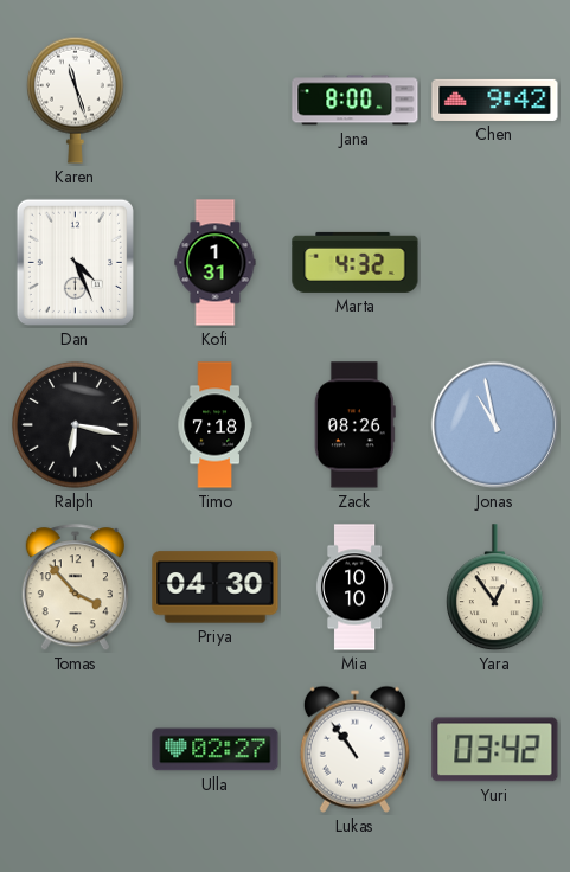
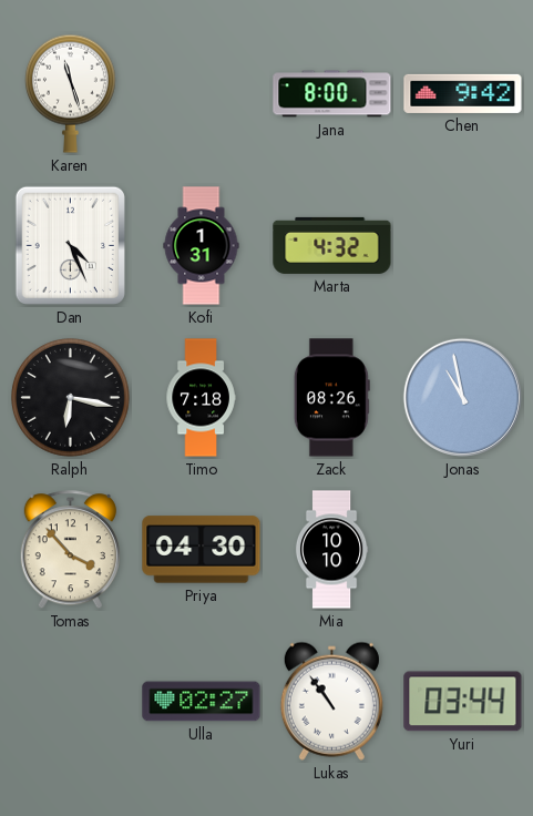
Yara: 12:54 -> none
Yuri: 03:42 -> 03:44
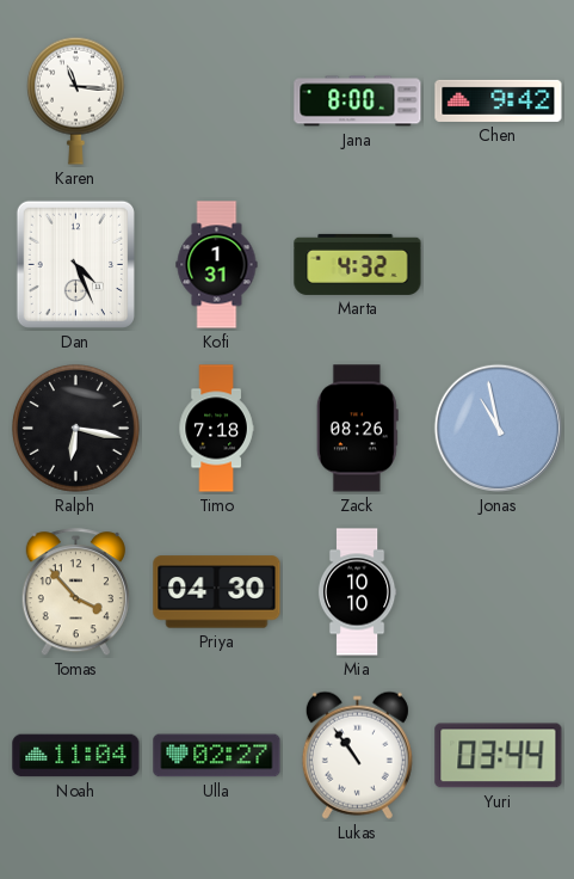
Karen: 11:27 -> 11:16
Noah: none -> 11:04
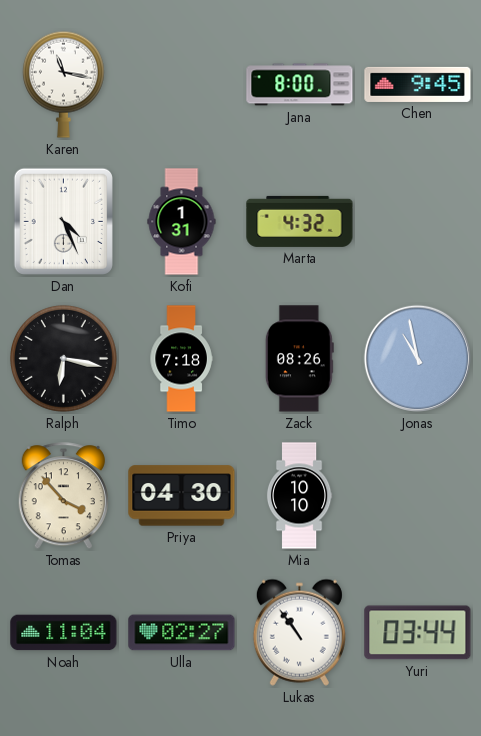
Karen: 11:16 -> 11:17
Chen: 9:42 -> 9:45
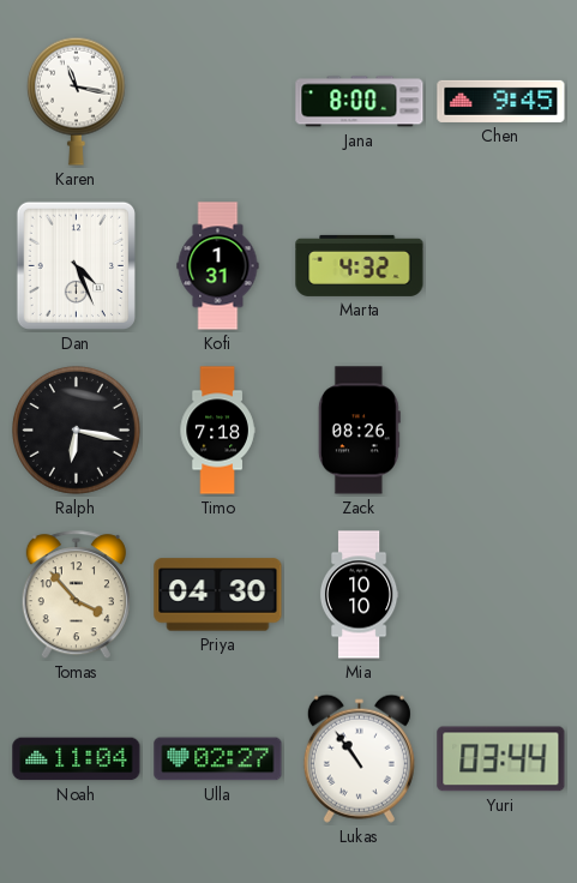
Jonas: 10:58 -> none
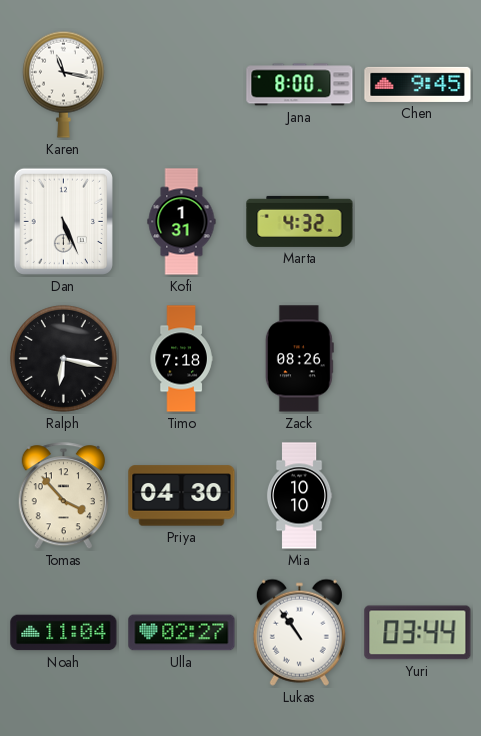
Dan: 4:26 -> 5:26
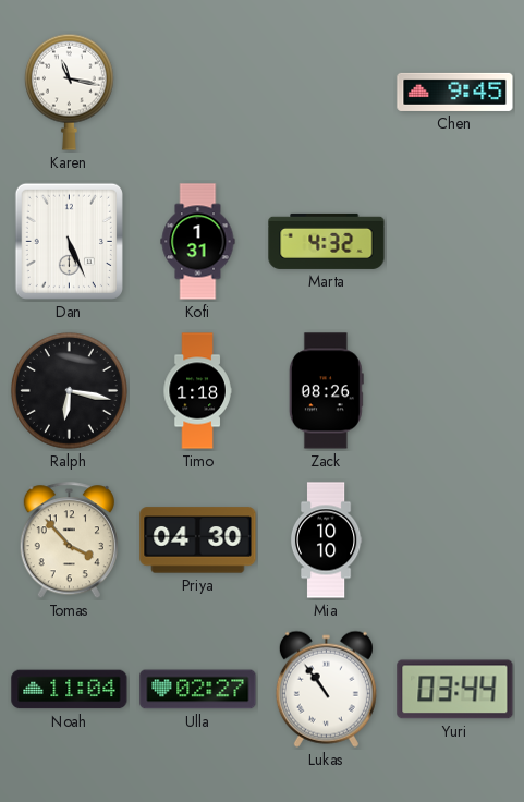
Jana: 8:00 -> none
Timo: 7:18 -> 1:18
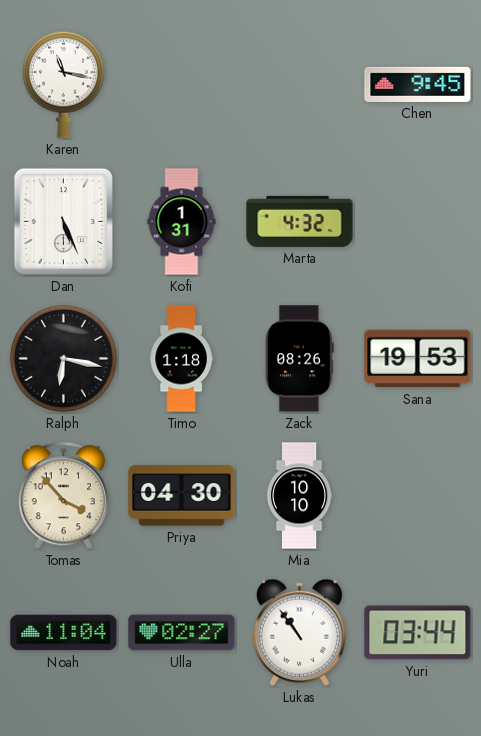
Sana: none -> 19:53
